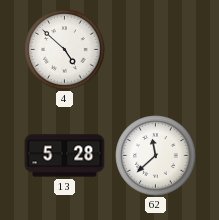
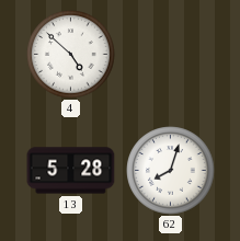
62: 11:38 -> 8:03
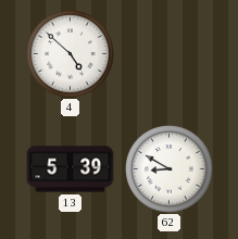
13: 5:28 -> 5:39
62: 8:03 -> 8:50
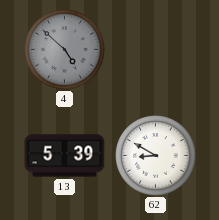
4 dial: white -> grey
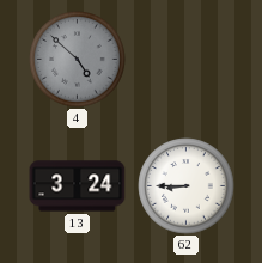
13: 5:39 -> 3:24
62: 8:50 -> 8:45
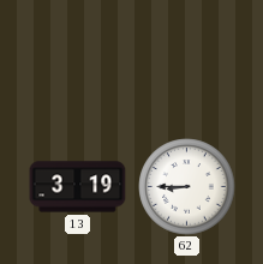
4: 4:52 -> none
13: 3:24 -> 3:19
